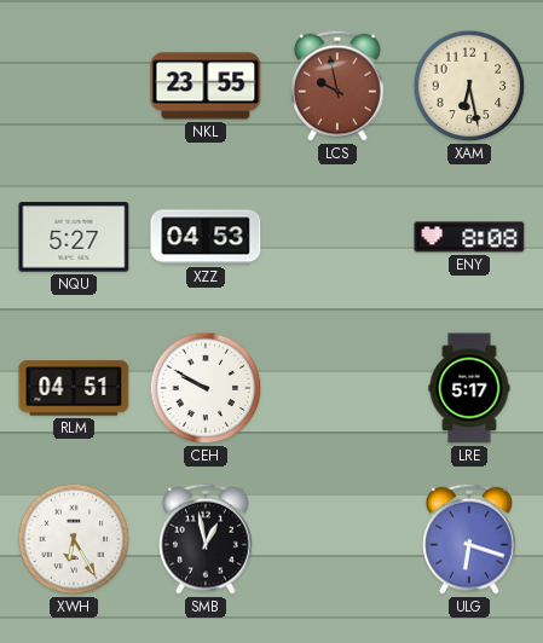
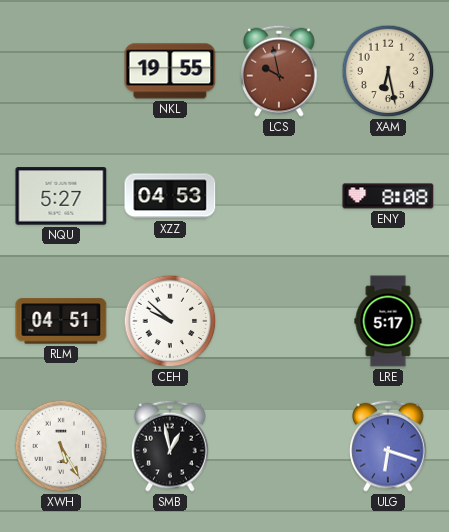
NKL: 23:55 -> 19:55
CEH: 9:50 -> 9:52
XWH: 6:25 -> 5:25
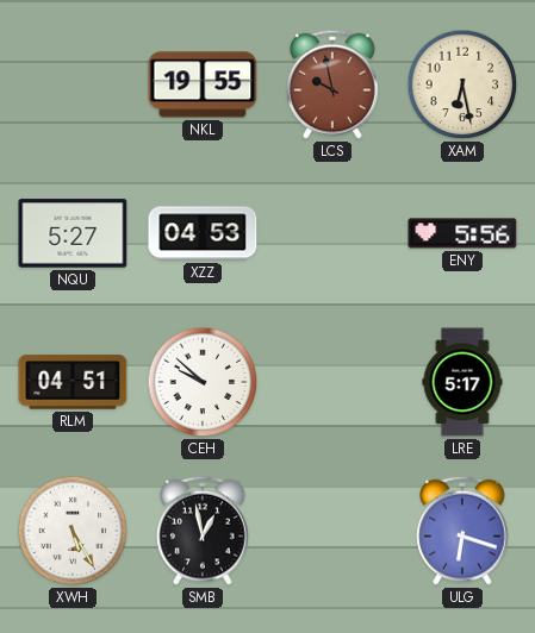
ENY: 8:08 -> 5:56
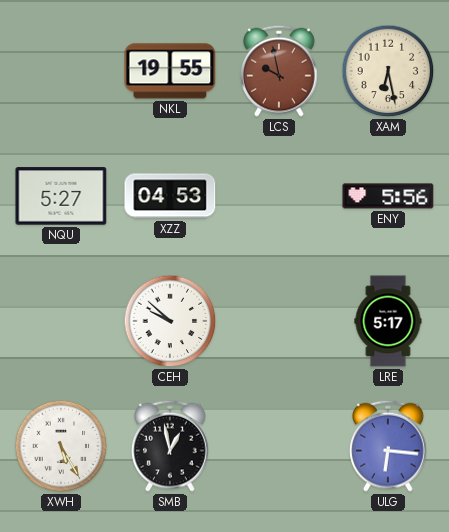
RLM: 04:51 -> none
ULG: 6:18 -> 6:16
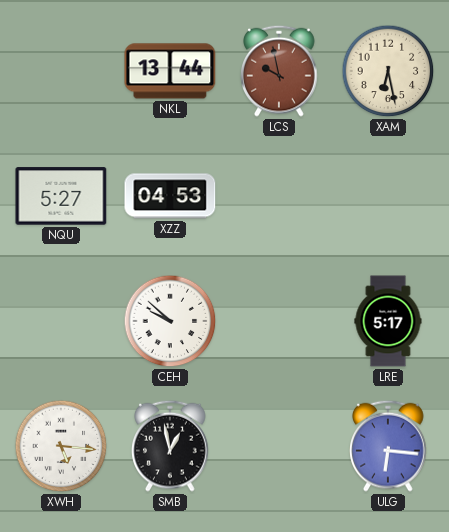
NKL: 19:55 -> 13:44
ENY: 5:56 -> none
XWH: 5:25 -> 5:16
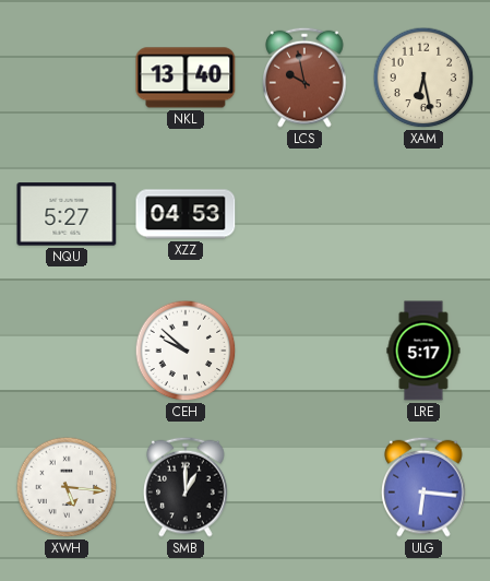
NKL: 13:44 -> 13:40
SMB: 12:58 -> 1:00
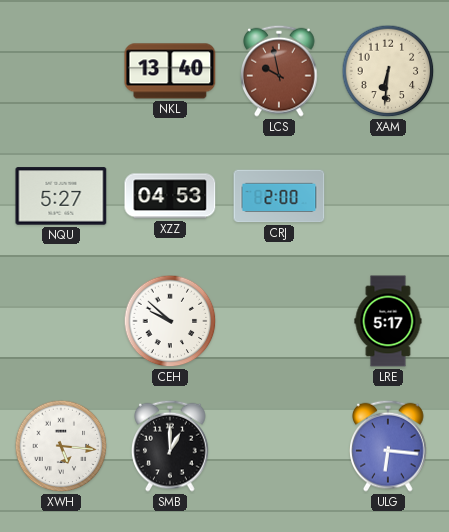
XAM: 6:28 -> 6:31
CRJ: none -> 2:00
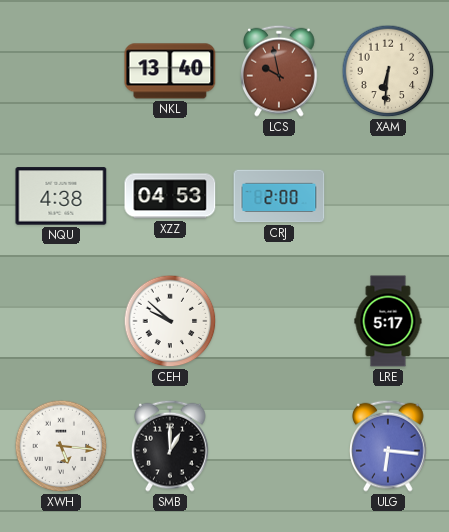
NQU: 5:27 -> 4:38
